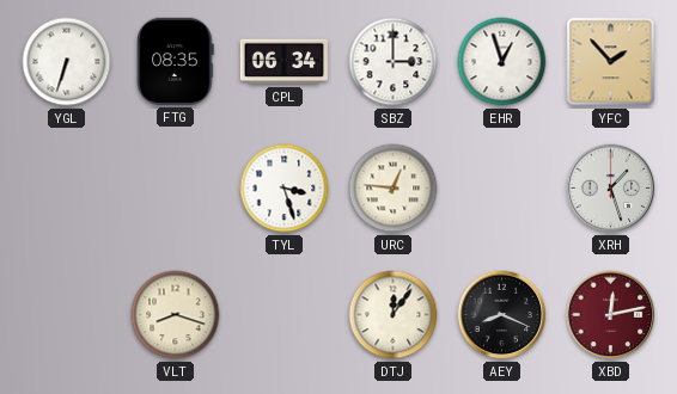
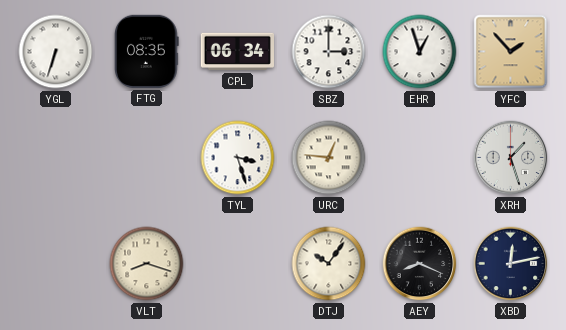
DTJ: 12:06 -> 10:06
XBD dial: burgundy -> navy
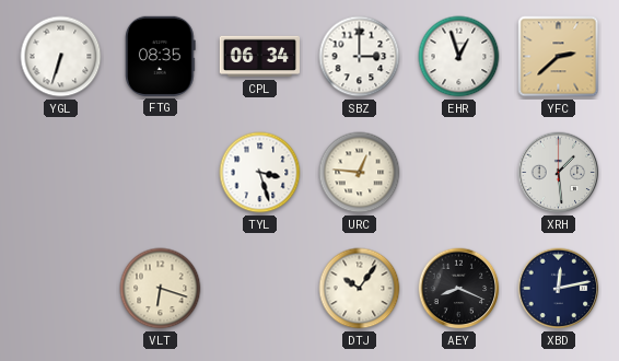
YFC: 1:53 -> 2:38
XRH: 1:27 -> 1:29
VLT: 8:18 -> 6:18
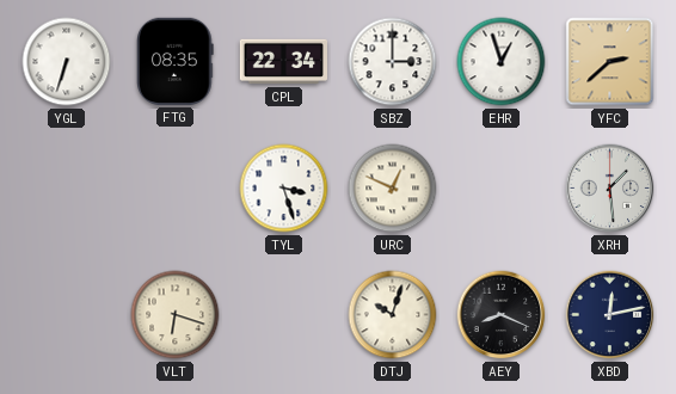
CPL: 06:34 -> 22:34
URC: 12:46 -> 12:49
DTJ: 10:06 -> 10:03
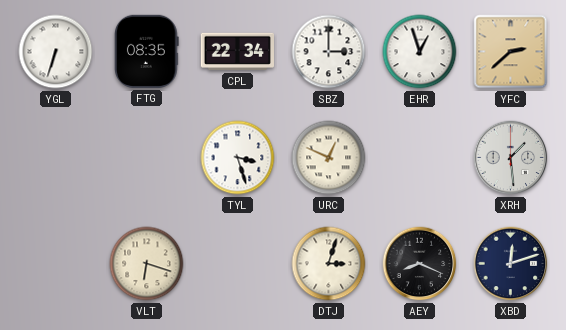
DTJ: 10:03 -> 3:03
XBD: 12:13 -> 12:12
